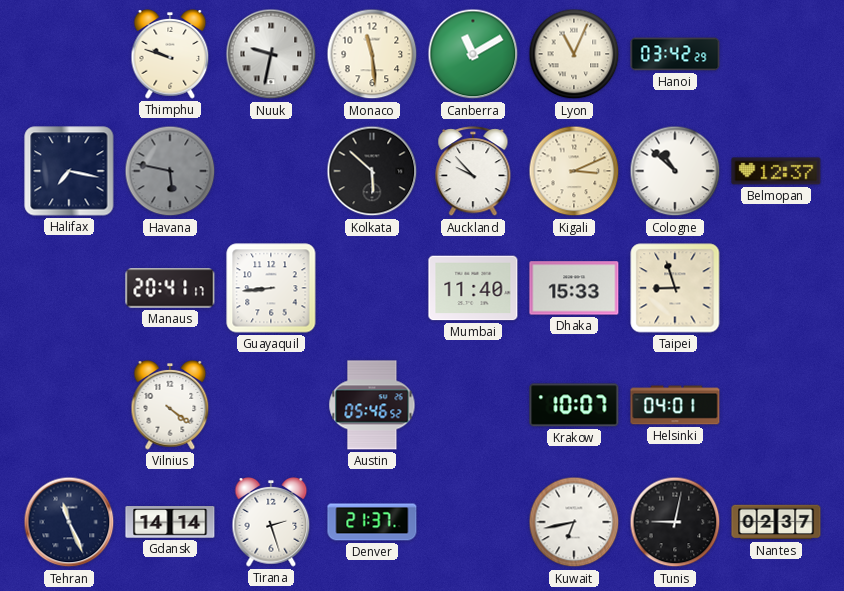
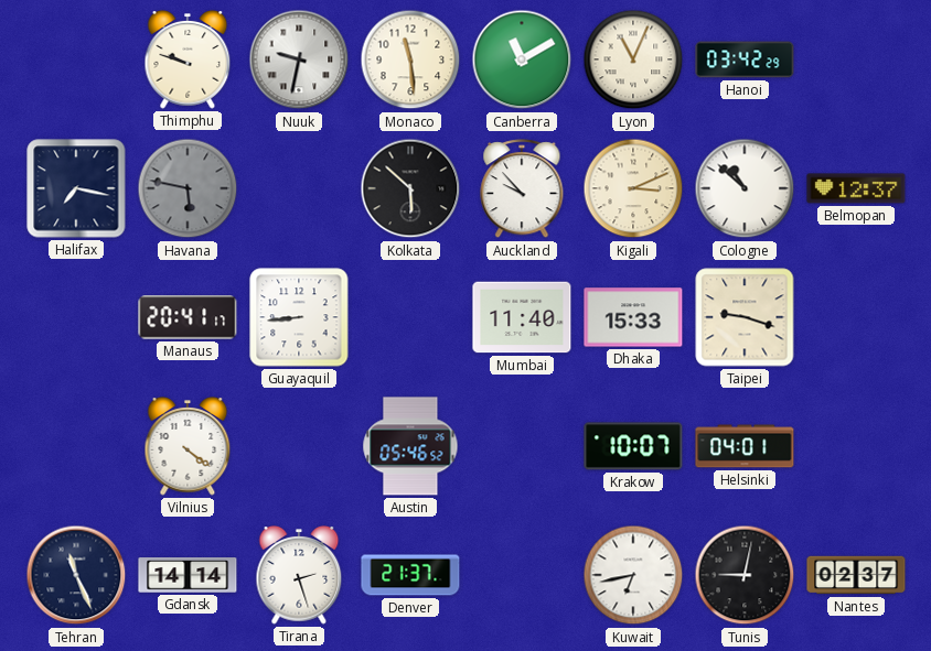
Taipei: 8:57 -> 9:18
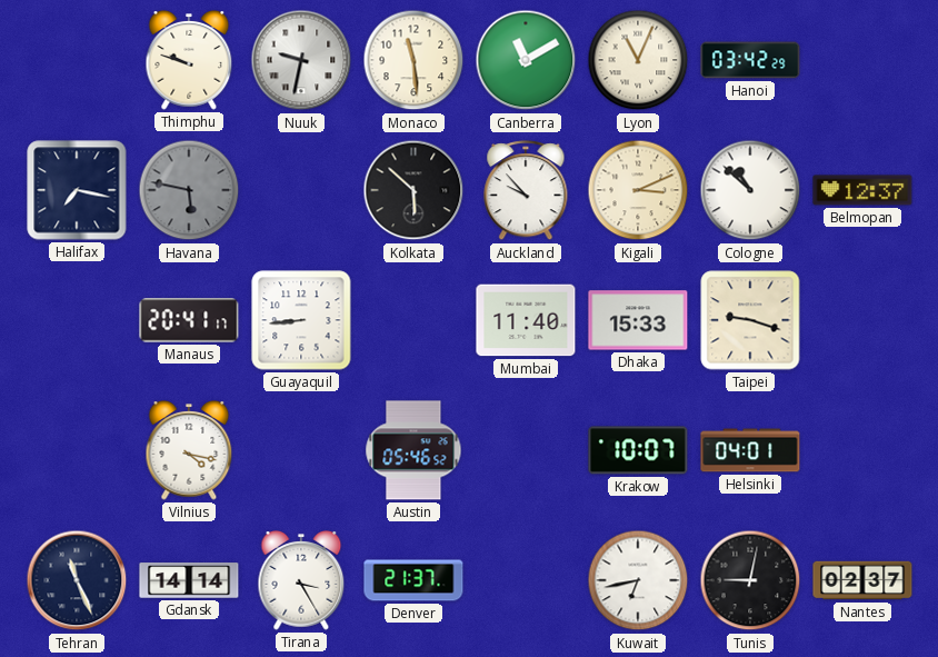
Vilnius: 4:21 -> 4:17
Tirana: 2:27 -> 3:25
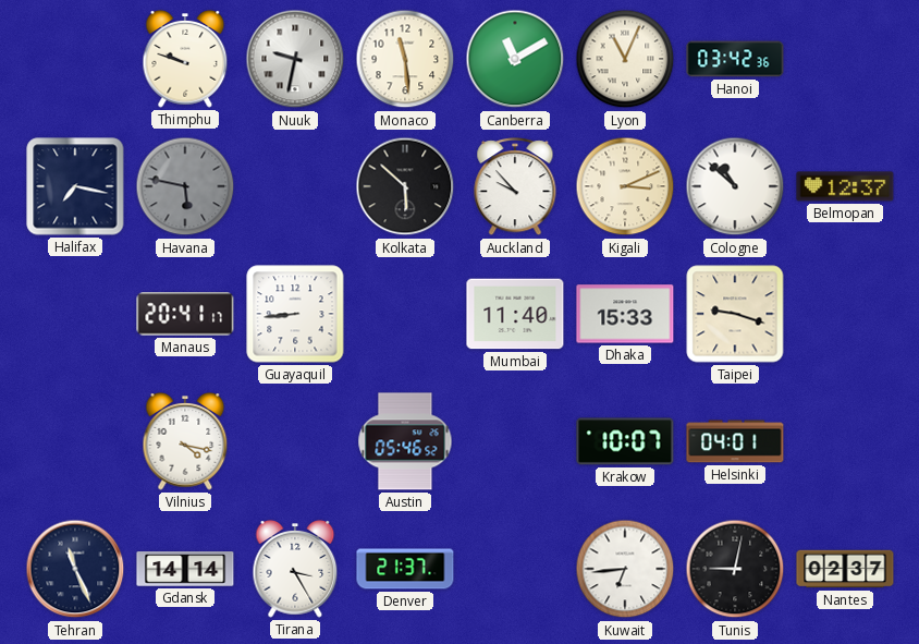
Hanoi: 03:42:29 -> 03:42:36
Kuwait: 6:43 -> 6:44
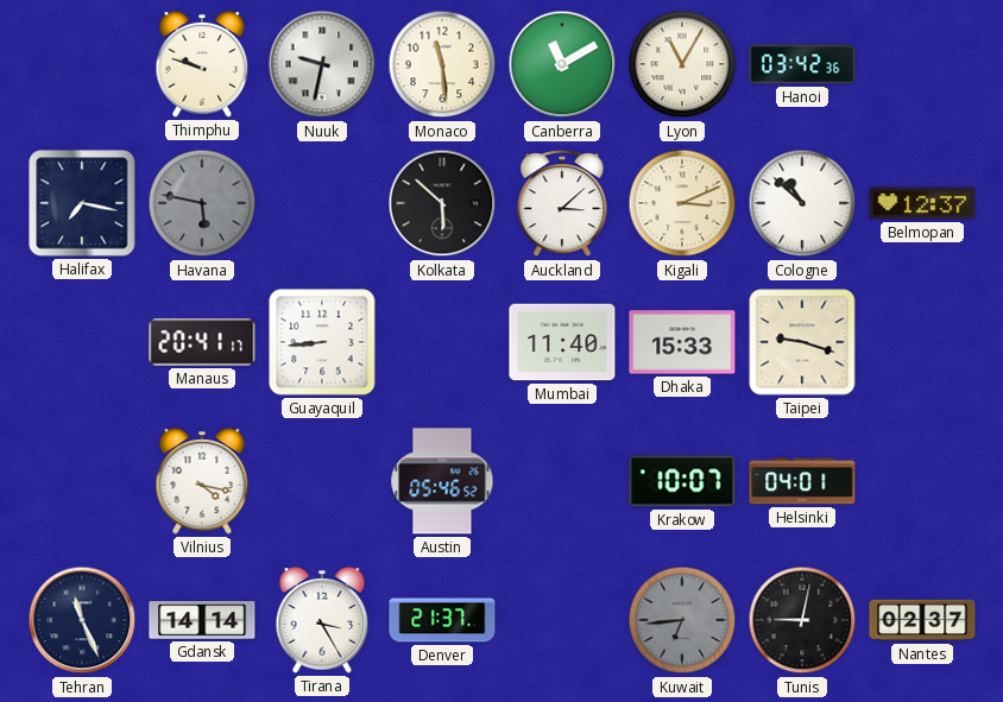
Lyon: 11:04 -> 11:05
Auckland: 9:53 -> 3:08
Kuwait dial: white -> grey
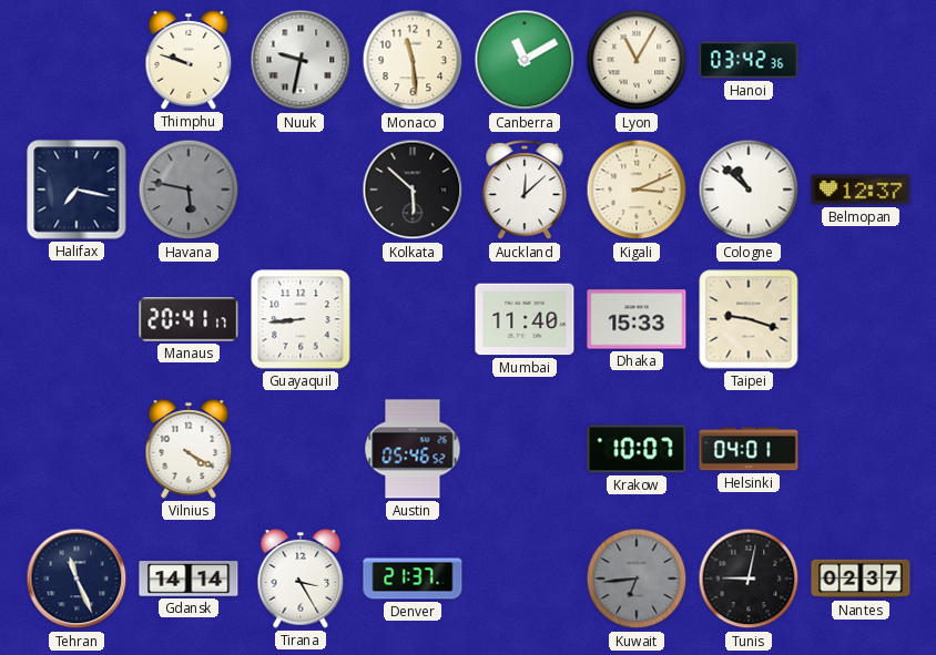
Auckland: 3:08 -> 12:08
Vilnius: 4:17 -> 4:20
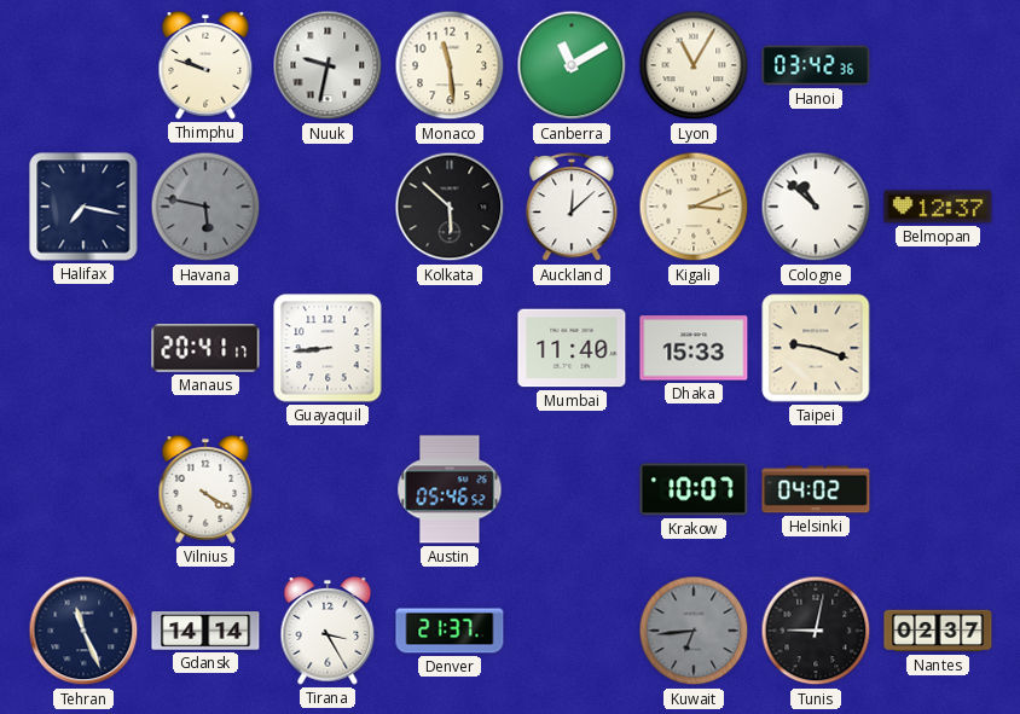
Helsinki: 04:01 -> 04:02
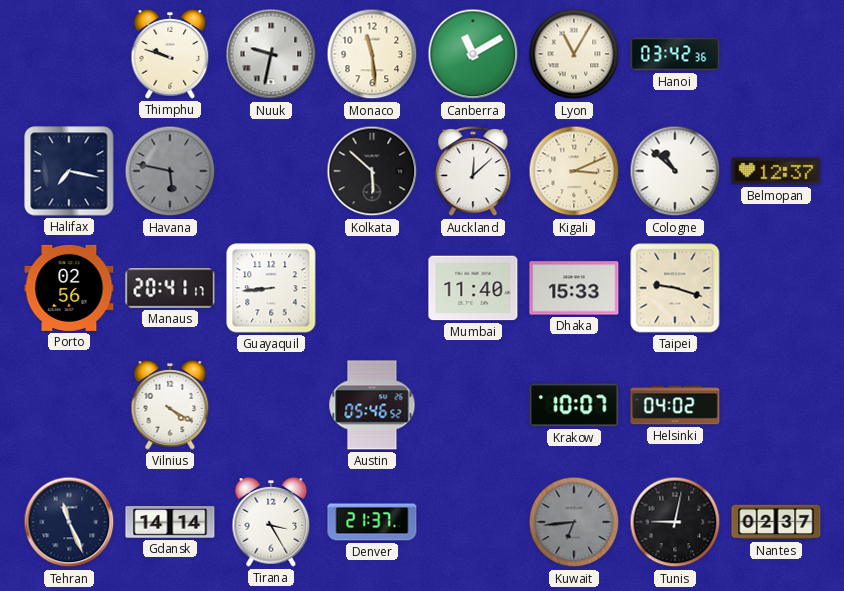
Porto: none -> 02:56
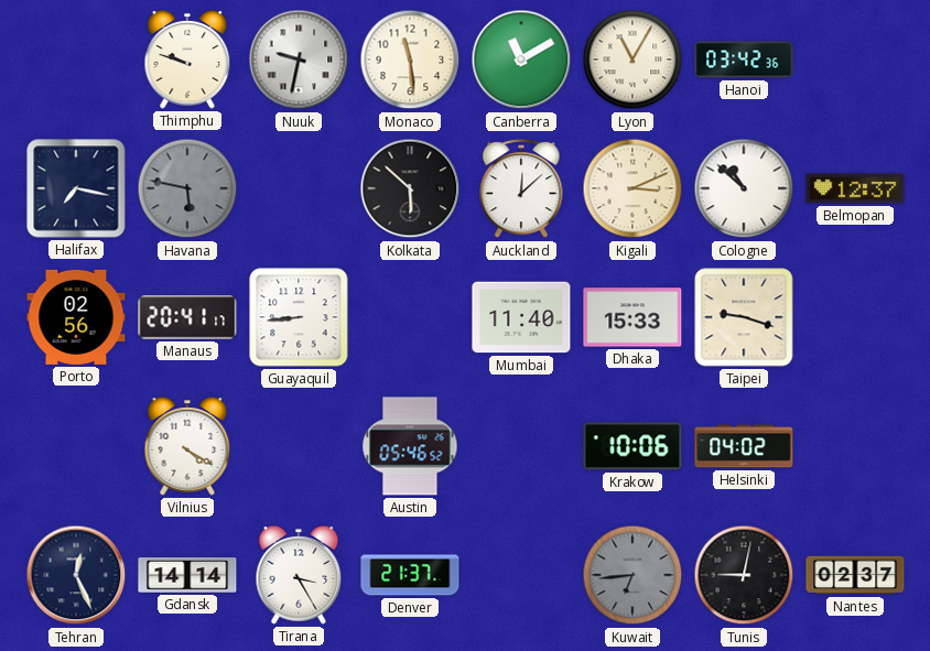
Krakow: 10:07 -> 10:06
Tehran: 11:26 -> 12:26
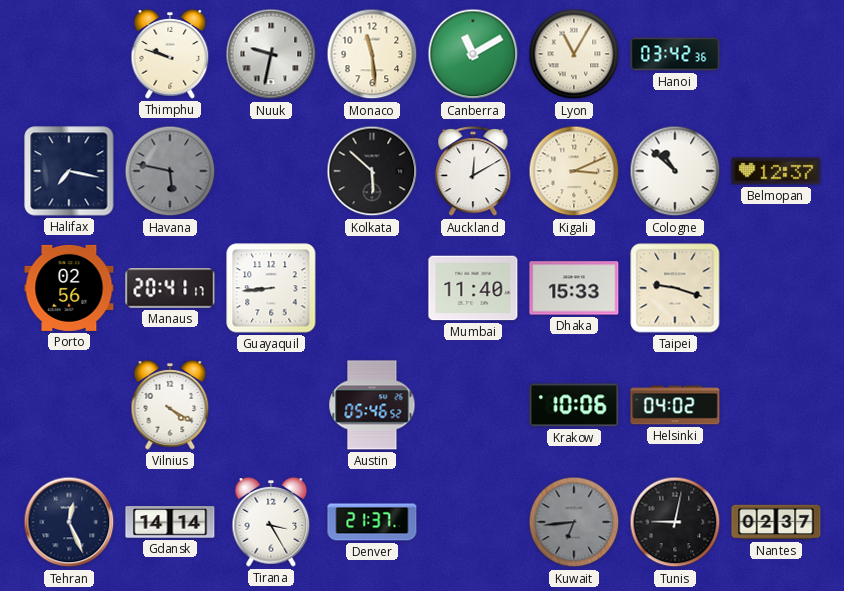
Auckland: 12:08 -> 12:10
